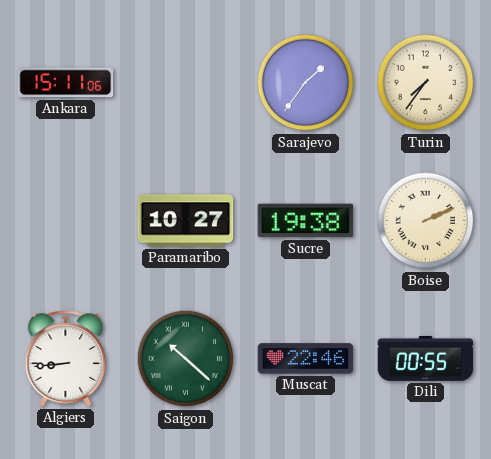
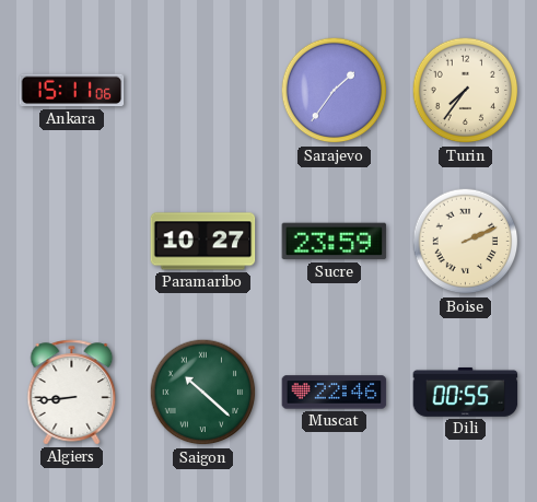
Sucre: 19:38 -> 23:59
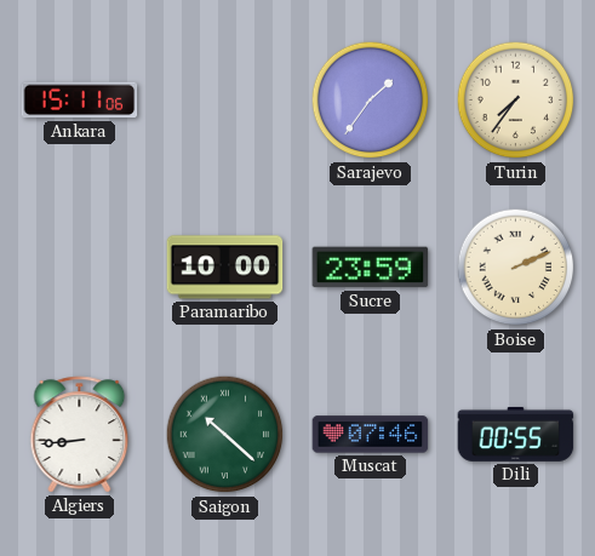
Paramaribo: 10:27 -> 10:00
Muscat: 22:46 -> 07:46
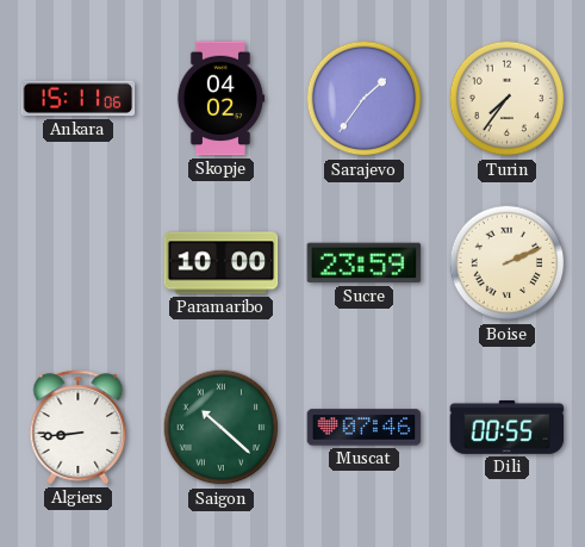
Skopje: none -> 04:02
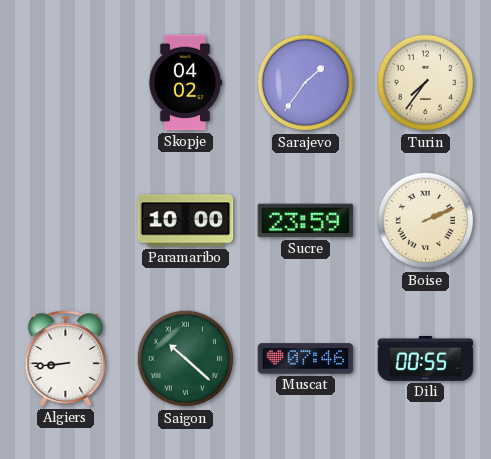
Ankara: 15:11 -> none
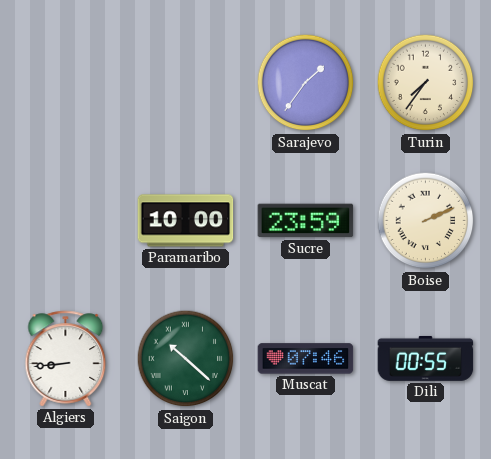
Skopje: 04:02 -> none
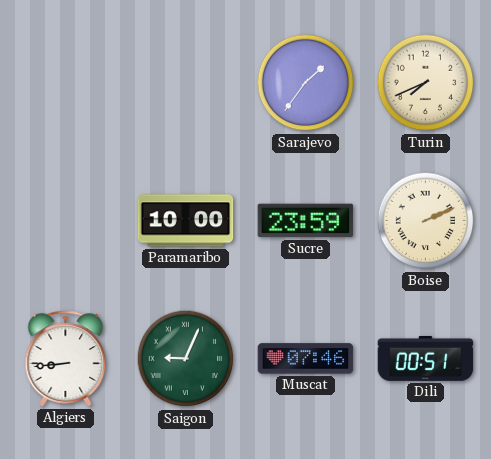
Turin: 7:36 -> 7:41
Saigon: 10:22 -> 9:04
Dili: 00:55 -> 00:51
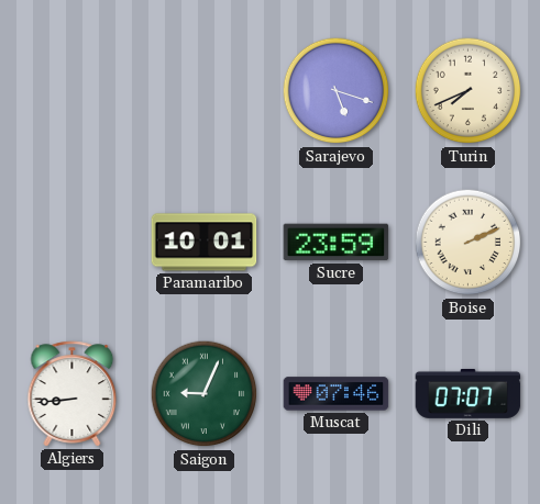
Sarajevo: 1:36 -> 5:18
Paramaribo: 10:00 -> 10:01
Dili: 00:51 -> 07:07
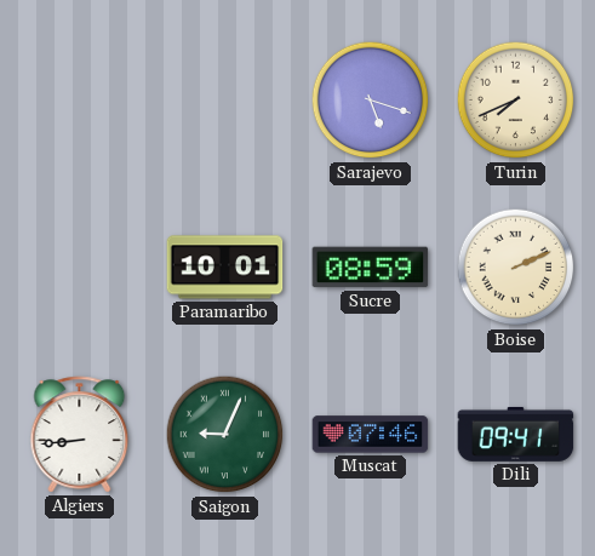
Sucre: 23:59 -> 08:59
Dili: 07:07 -> 09:41
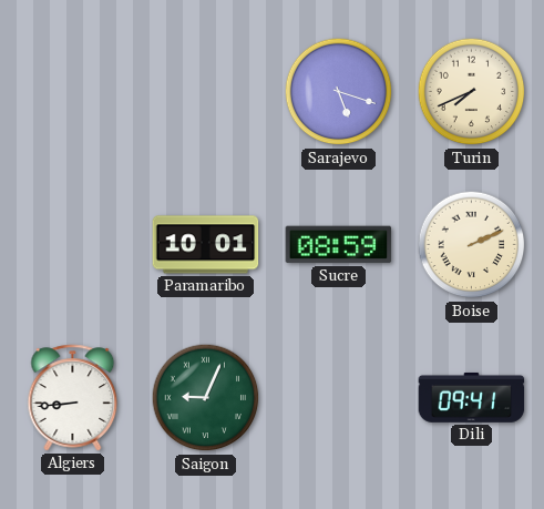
Muscat: 07:46 -> none
